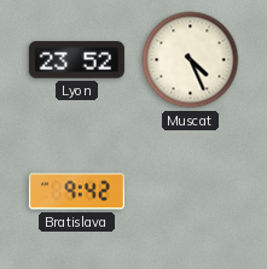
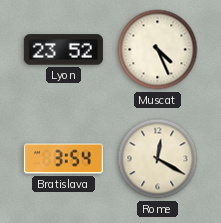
Bratislava: 9:42 -> 3:54
Rome: none -> 12:20
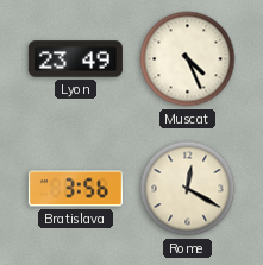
Lyon: 23:52 -> 23:49
Bratislava: 3:54 -> 3:56
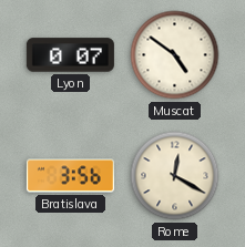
Lyon: 23:49 -> 0:07
Muscat: 4:26 -> 4:51
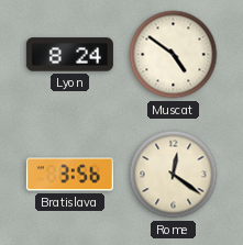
Lyon: 0:07 -> 8:24
Rome: 12:20 -> 12:21
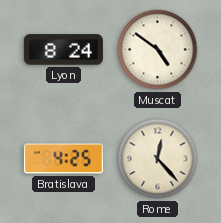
Bratislava: 3:56 -> 4:25
Rome: 12:21 -> 12:23
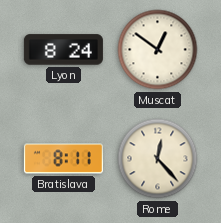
Muscat: 4:51 -> 12:51
Bratislava: 4:25 -> 8:11
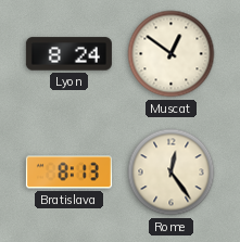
Bratislava: 8:11 -> 8:13
Rome: 12:23 -> 12:24
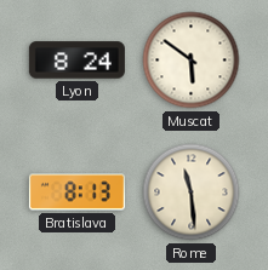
Muscat: 12:51 -> 5:51
Rome: 12:24 -> 11:29
